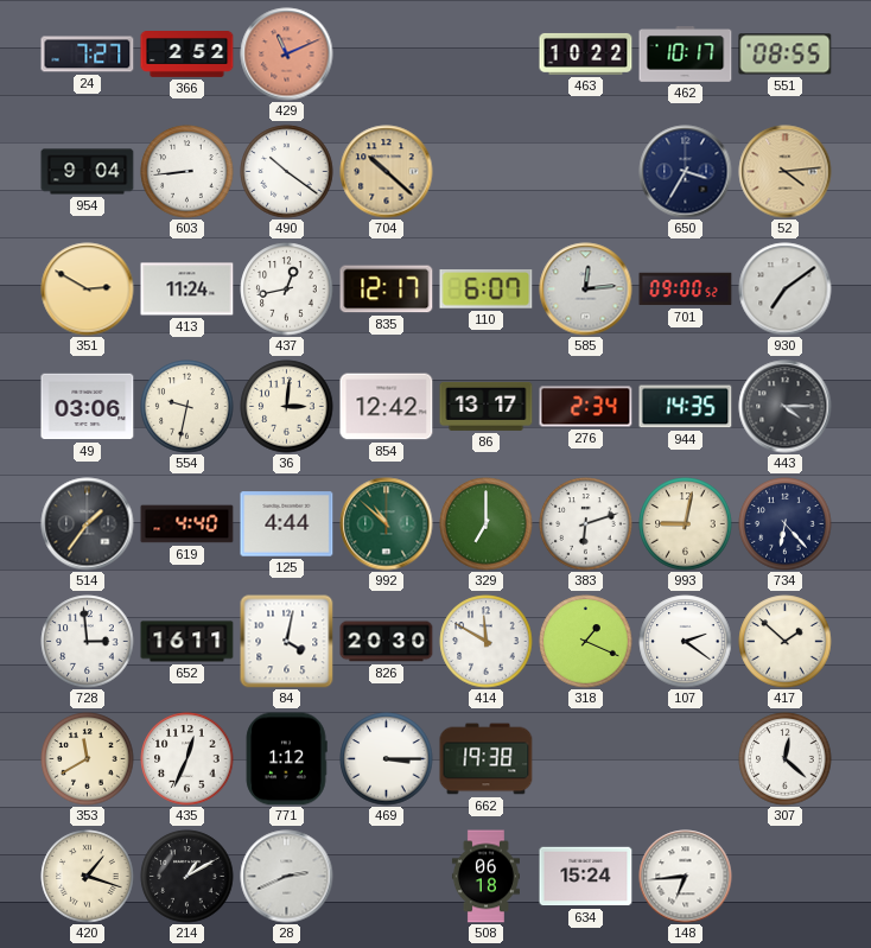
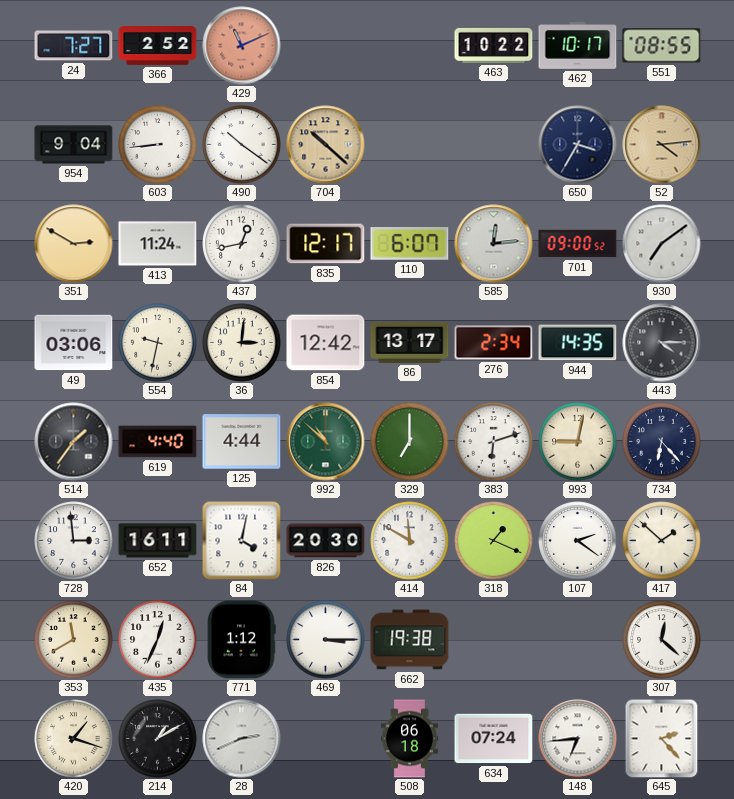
634: 15:24 -> 07:24
645: none -> 2:23
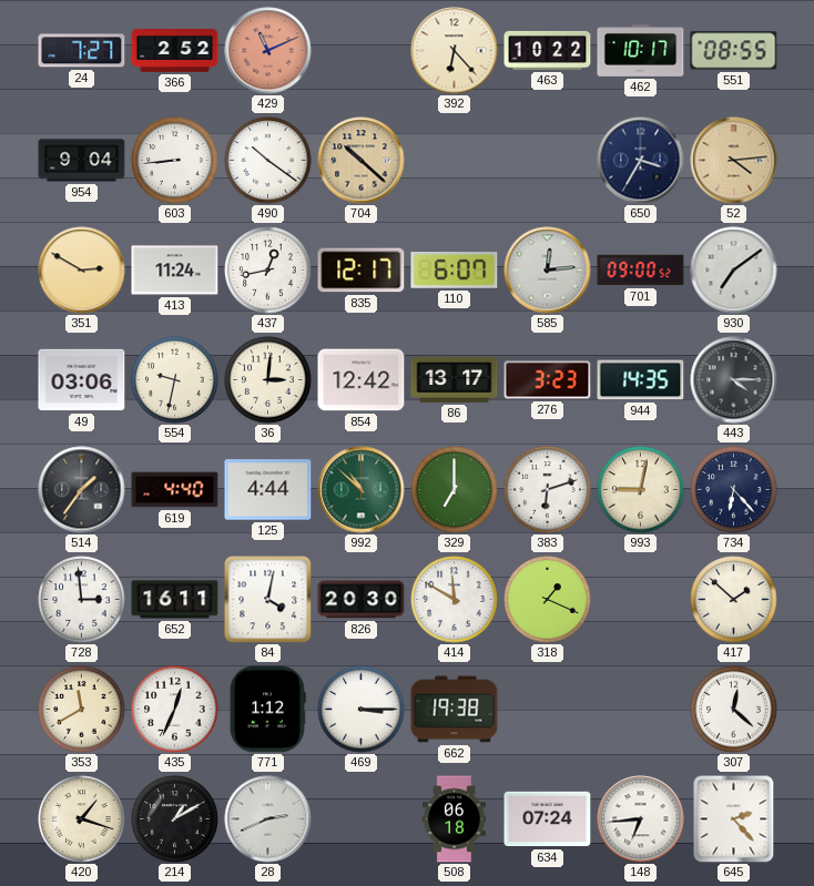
392: none -> 6:23
276: 2:34 -> 3:23
107: 2:21 -> none
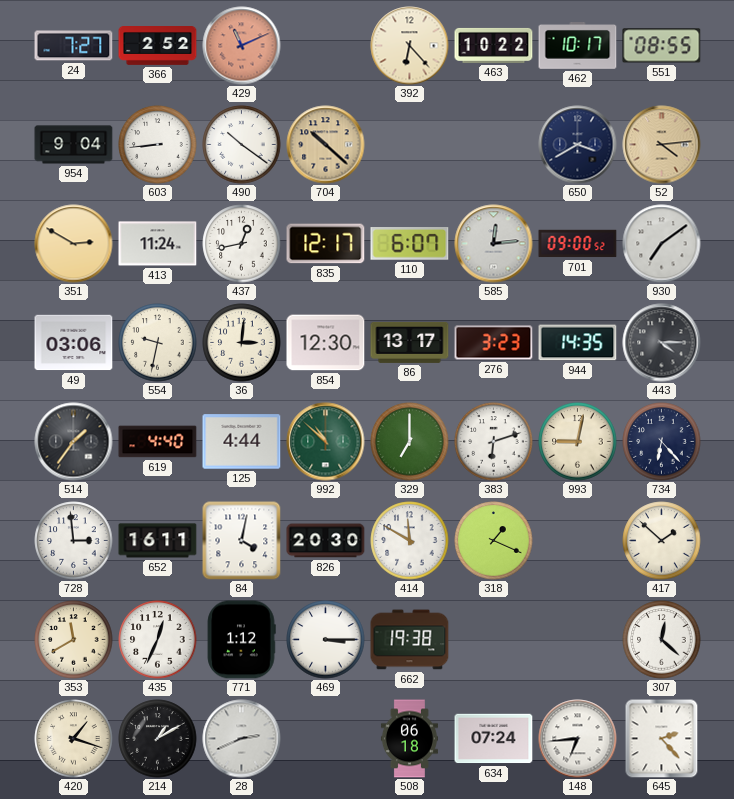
650: 3:35 -> 3:40
854: 12:42 -> 12:30
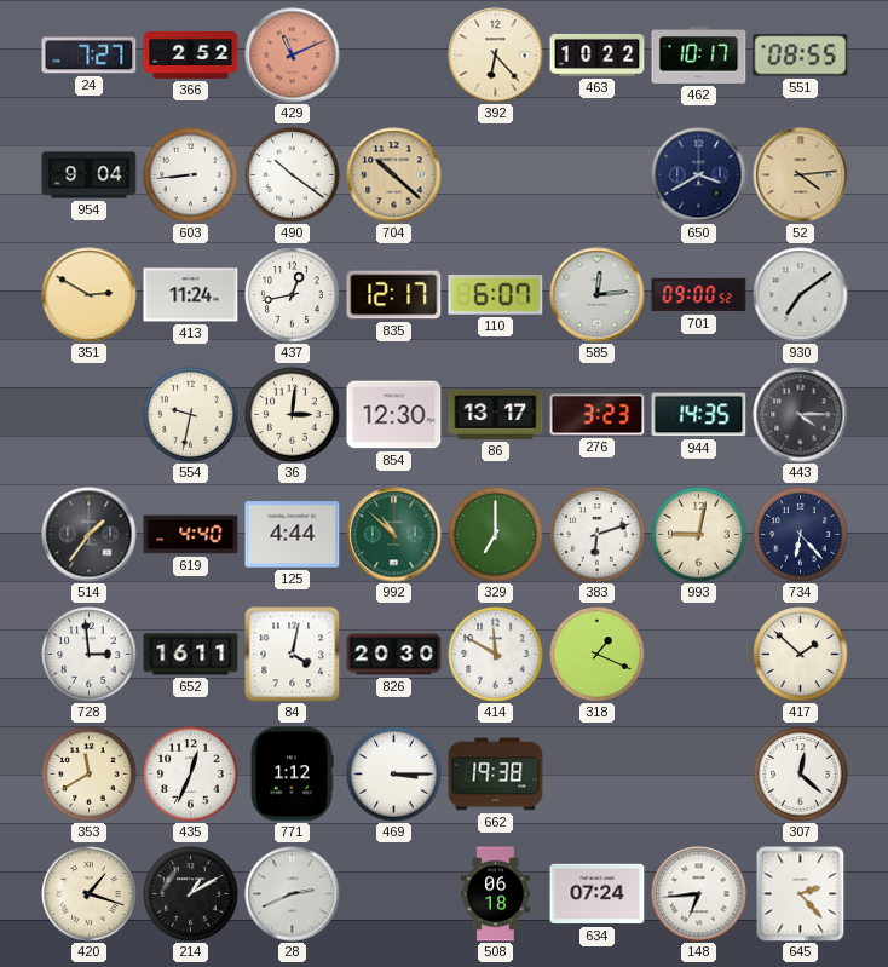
49: 03:06 -> none
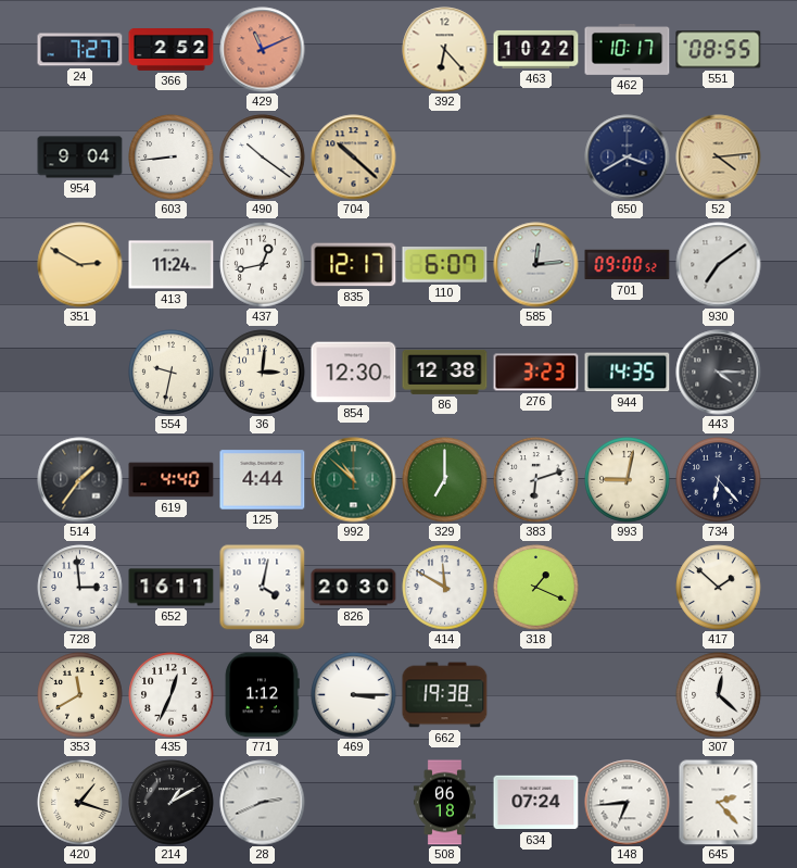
86: 13:17 -> 12:38
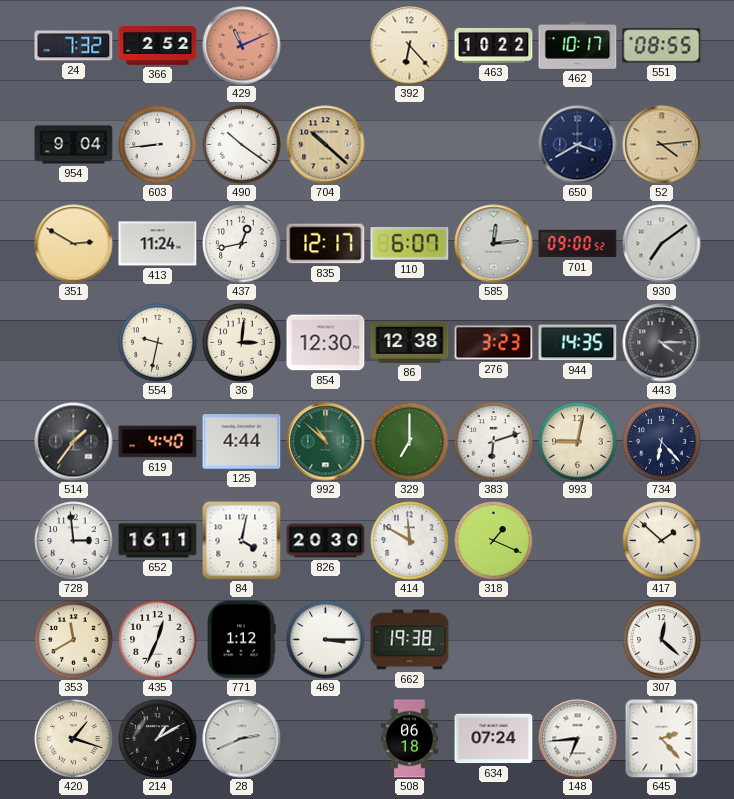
24: 7:27 -> 7:32
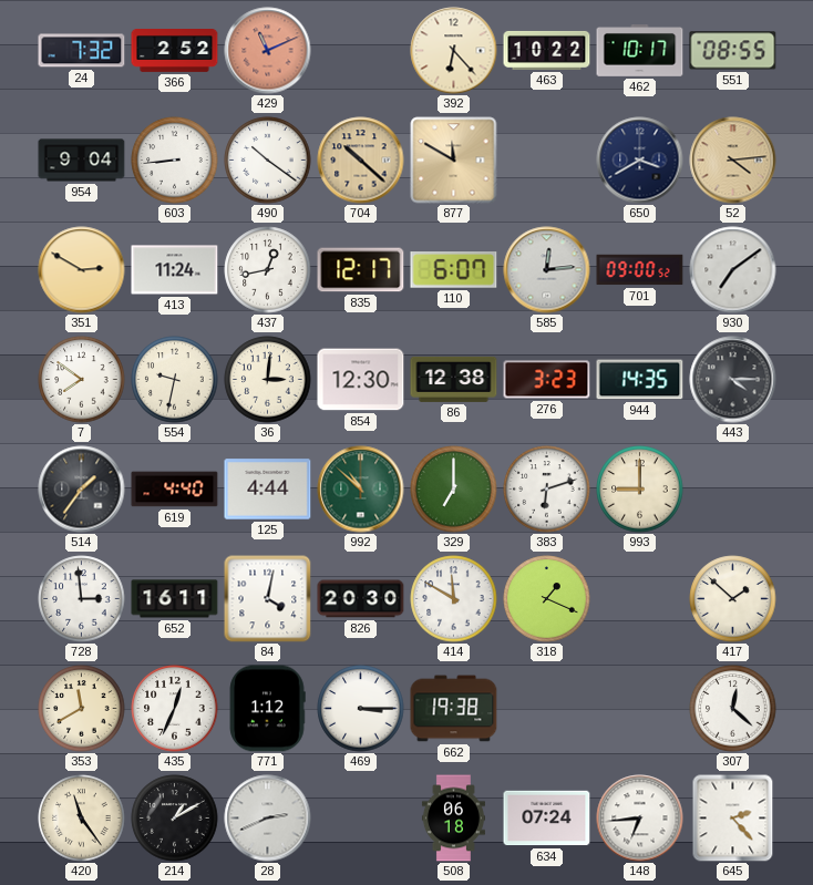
877: none -> 11:50
7: none -> 7:51
993: 9:02 -> 9:00
734: 6:23 -> none
420: 1:18 -> 11:24
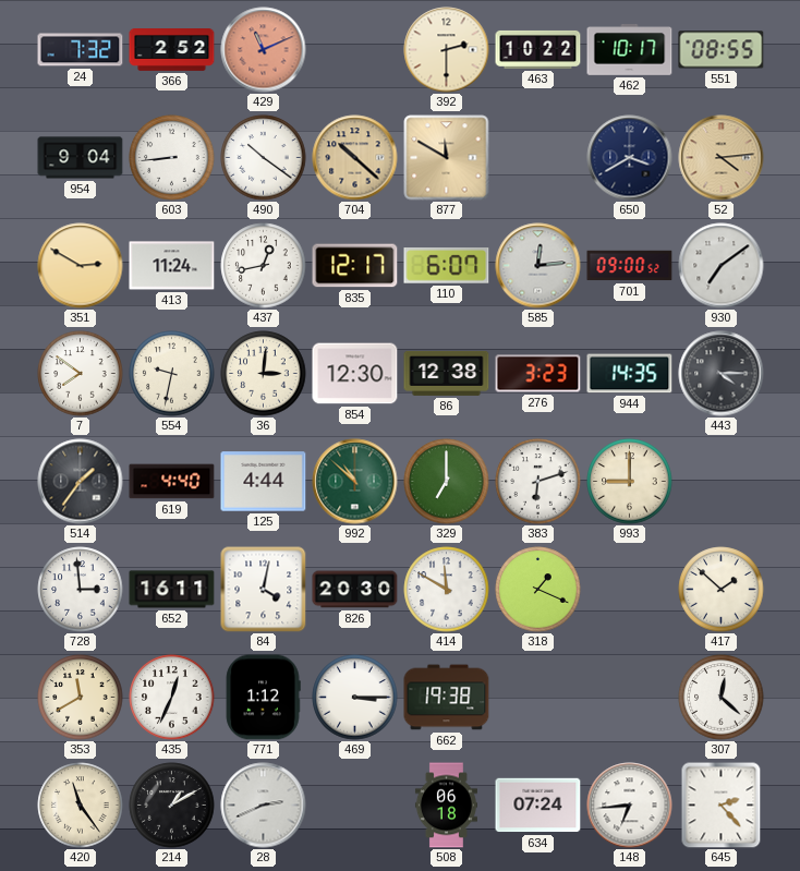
392: 6:23 -> 2:30
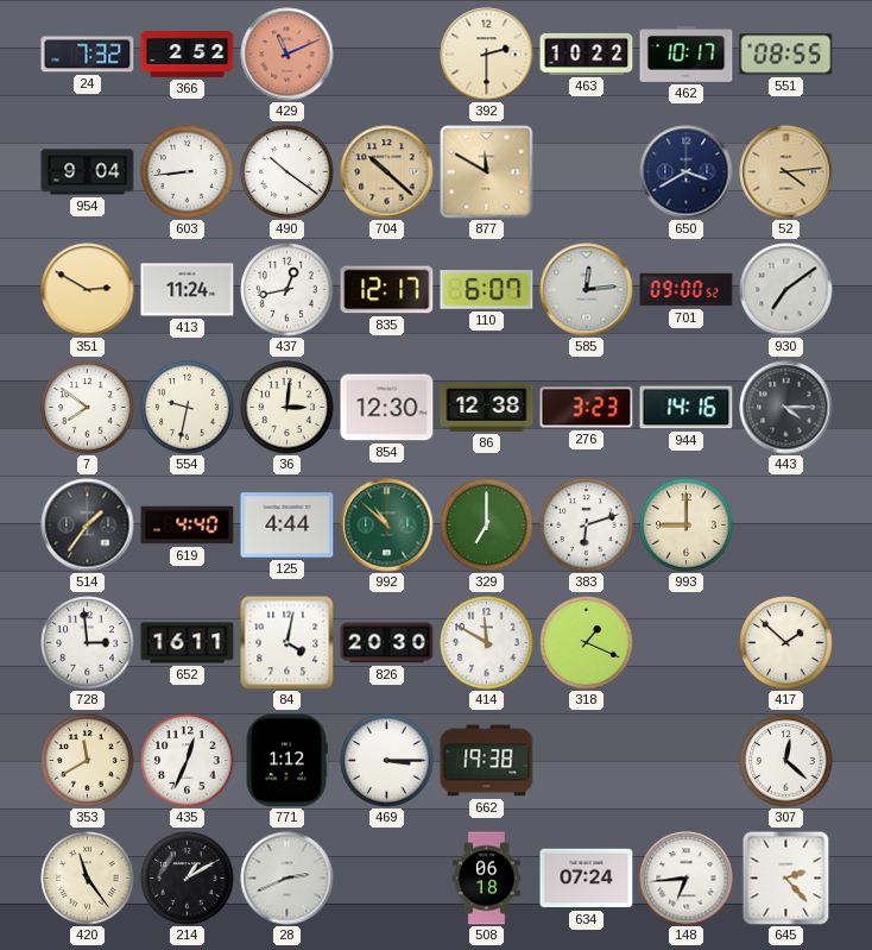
944: 14:35 -> 14:16
